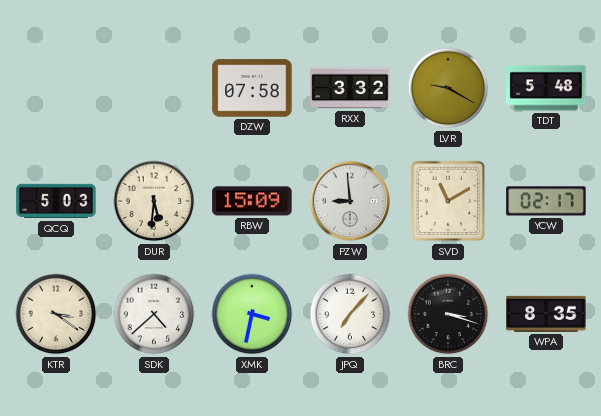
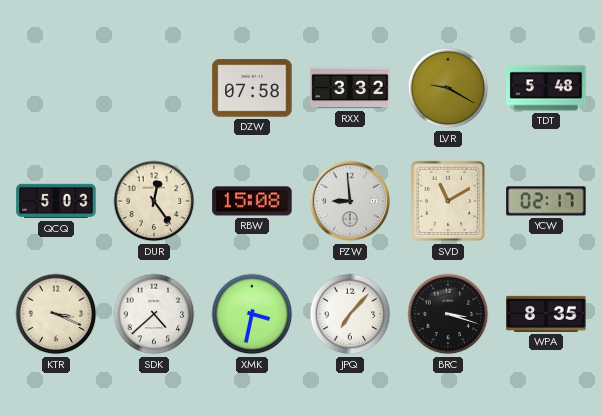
DUR: 5:31 -> 12:24
RBW: 15:09 -> 15:08
KTR: 3:21 -> 3:19
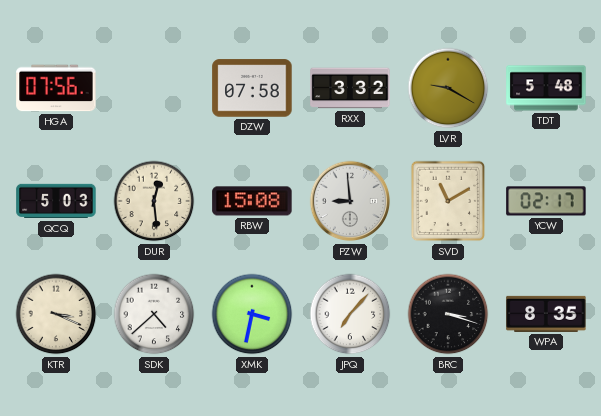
HGA: none -> 07:56
DUR: 12:24 -> 12:29
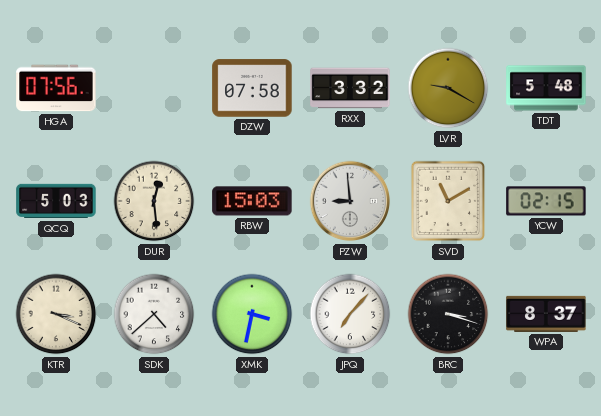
RBW: 15:08 -> 15:03
YCW: 02:17 -> 02:15
WPA: 8:35 -> 8:37
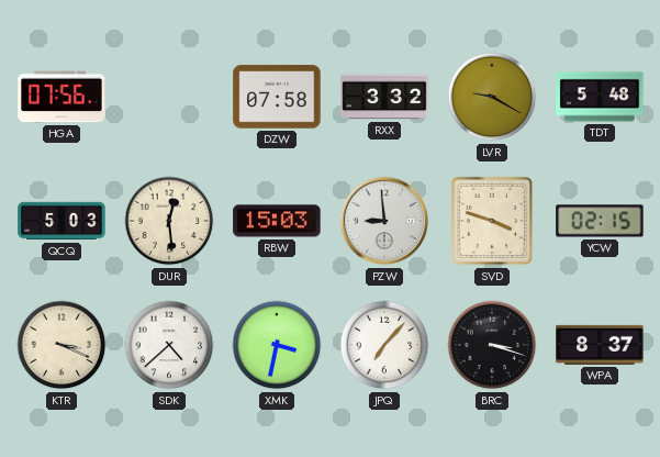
SVD: 11:10 -> 3:48
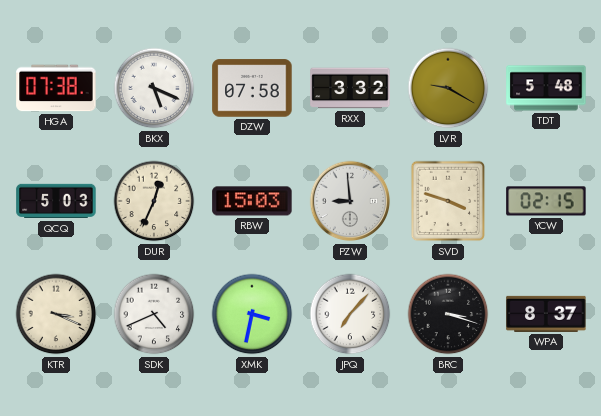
HGA: 07:56 -> 07:38
BKX: none -> 5:19
DUR: 12:29 -> 12:34
SDK: 4:38 -> 4:41
